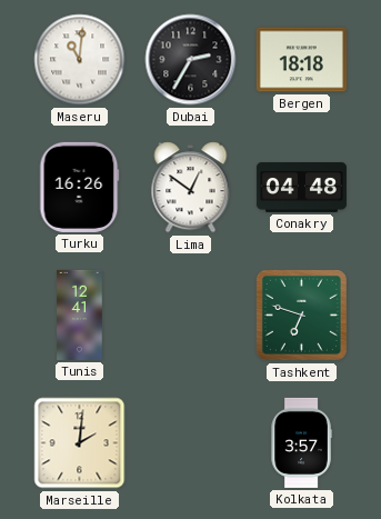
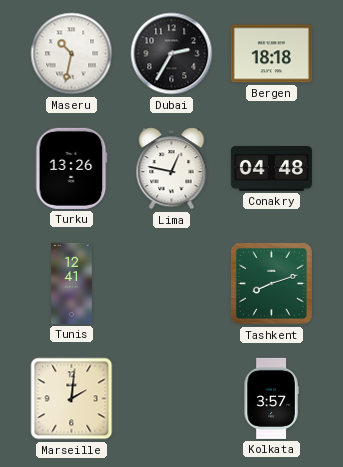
Maseru: 11:01 -> 10:32
Turku: 16:26 -> 13:26
Lima: 12:51 -> 12:47
Tashkent: 6:48 -> 8:12
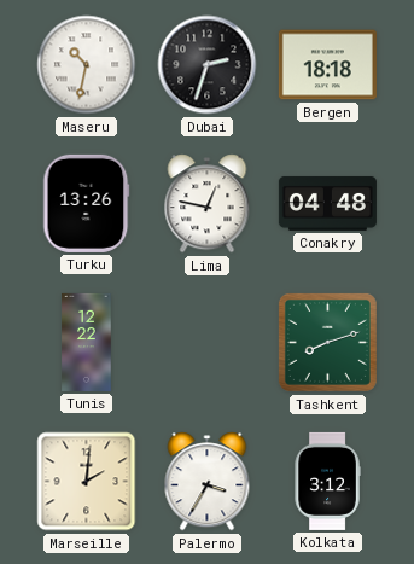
Dubai: 2:35 -> 2:33
Tunis: 12:41 -> 12:22
Palermo: none -> 3:35
Kolkata: 3:57 -> 3:12
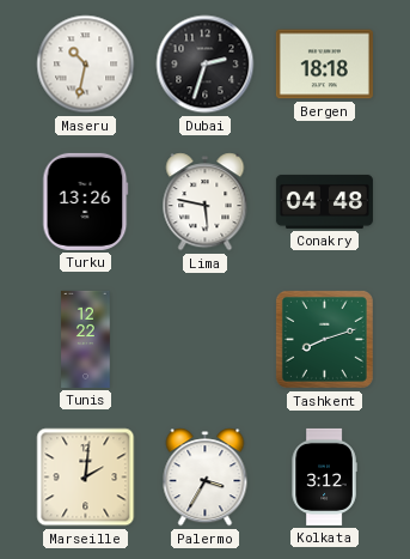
Lima: 12:47 -> 5:47
